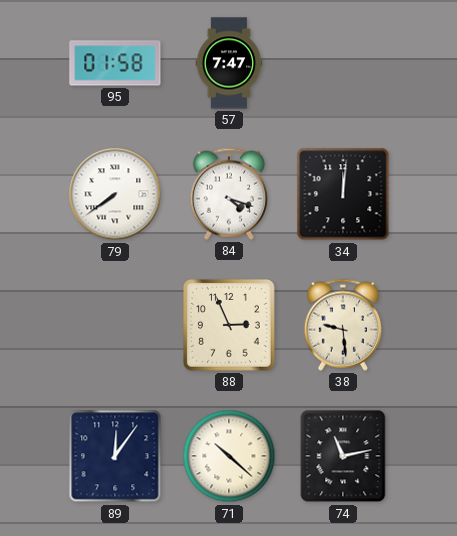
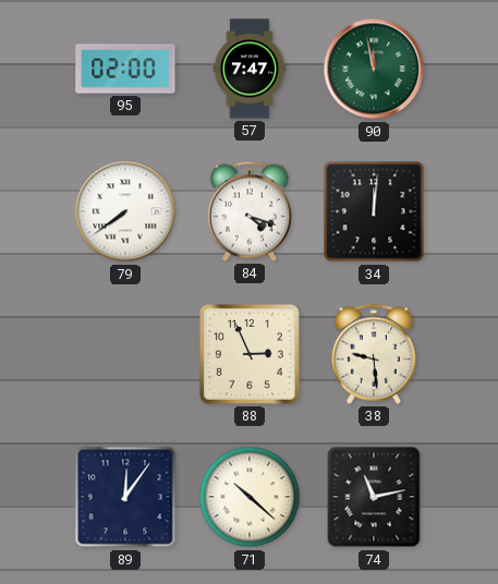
95: 01:58 -> 02:00
90: none -> 11:58
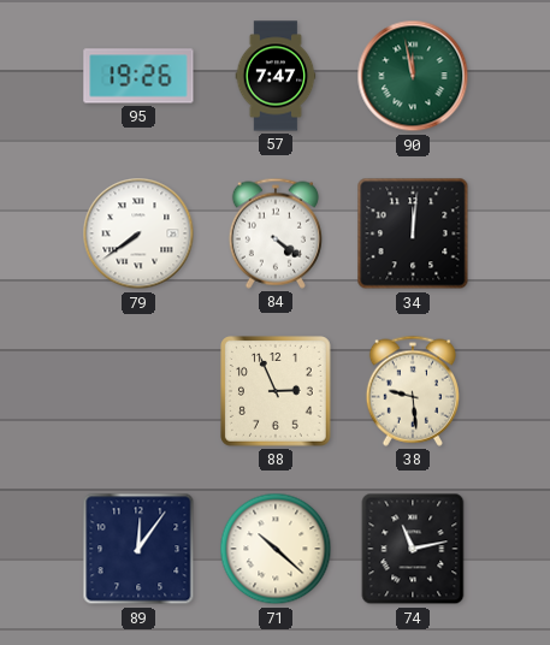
95: 02:00 -> 19:26
84: 4:18 -> 4:21
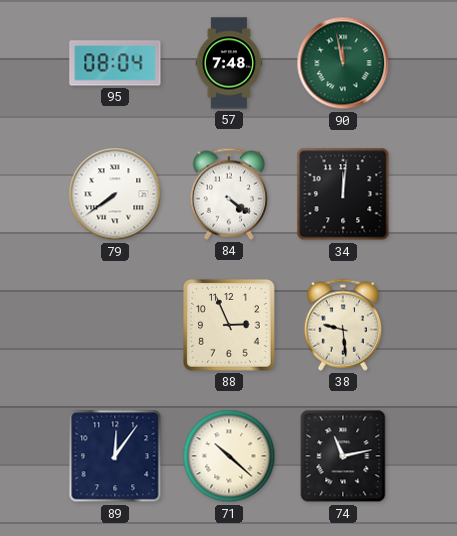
95: 19:26 -> 08:04
57: 7:47 -> 7:48
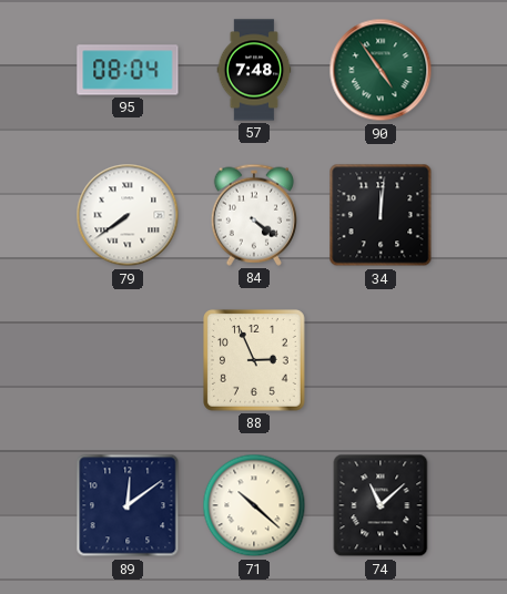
90: 11:58 -> 4:54
38: 9:29 -> none
89: 12:06 -> 12:09
74: 11:13 -> 11:08
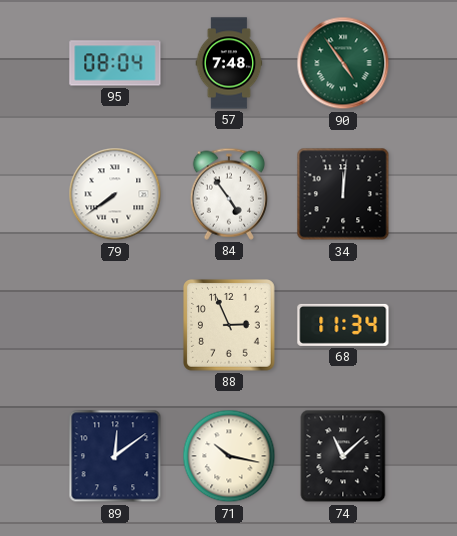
84: 4:21 -> 4:54
68: none -> 11:34
71: 10:22 -> 10:17
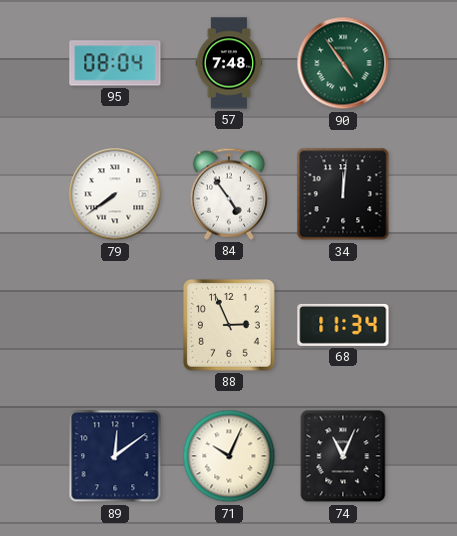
71: 10:17 -> 10:04
74: 11:08 -> 11:04
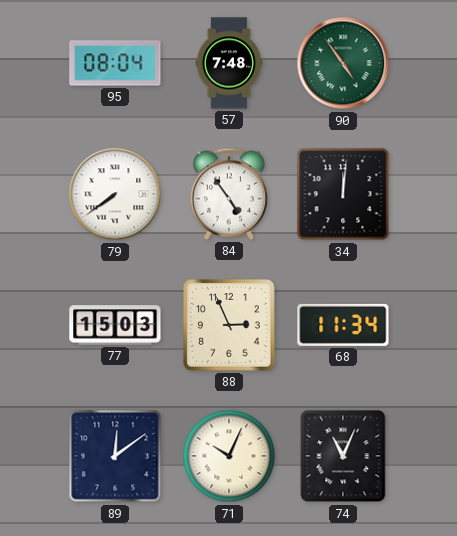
77: none -> 15:03
